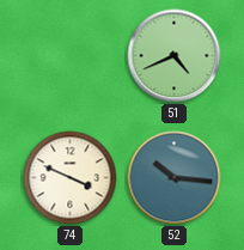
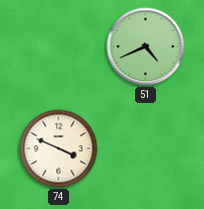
52: 10:16 -> none
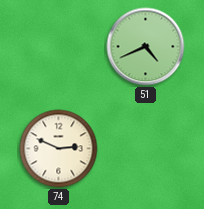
74: 3:49 -> 2:49
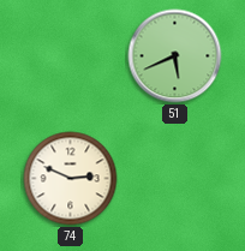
51: 4:41 -> 5:41
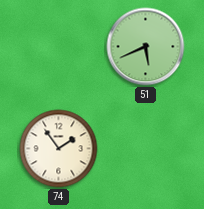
74: 2:49 -> 1:54
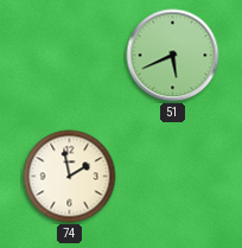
74: 1:54 -> 1:58
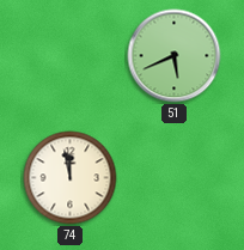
74: 1:58 -> 11:58
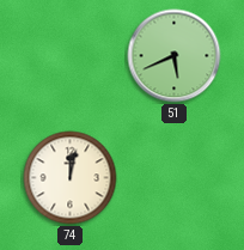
74: 11:58 -> 12:02
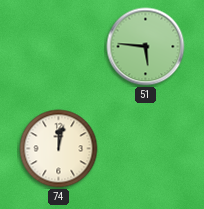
51: 5:41 -> 5:46
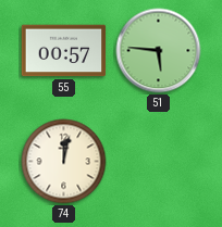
55: none -> 00:57
